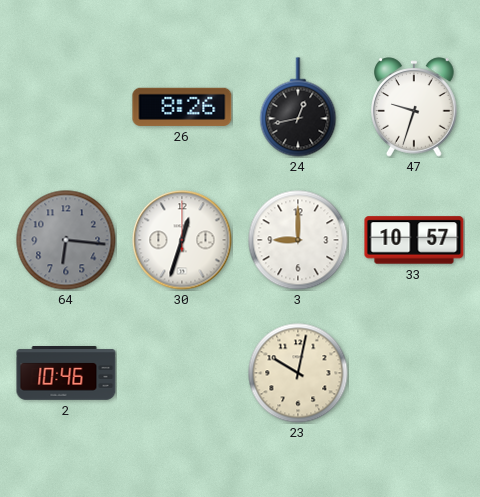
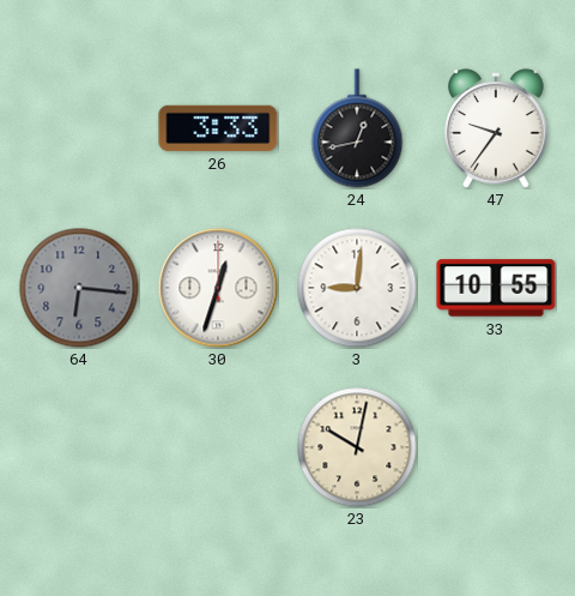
26: 8:26 -> 3:33
47: 9:33 -> 9:36
3: 9:00 -> 9:01
33: 10:57 -> 10:55
2: 10:46 -> none
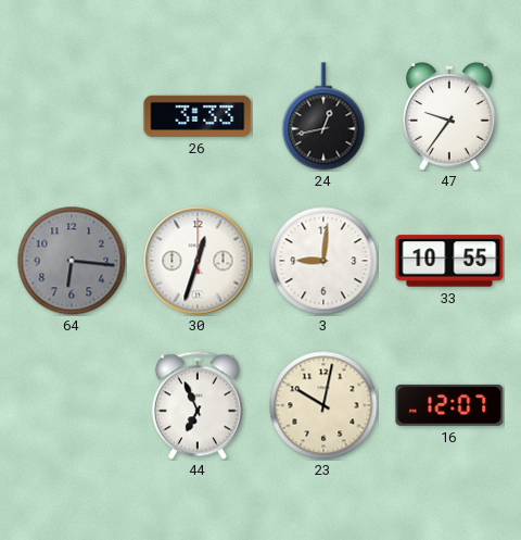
44: none -> 6:56
16: none -> 12:07
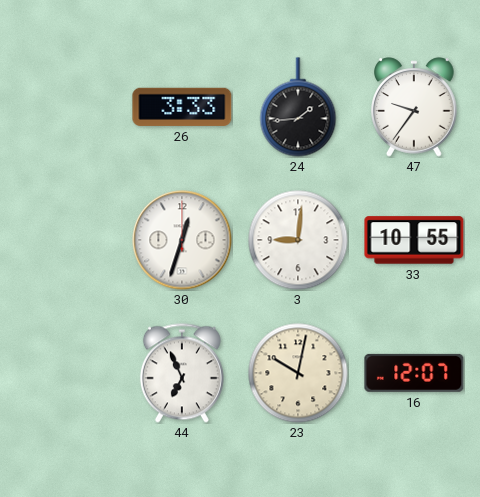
24: 12:43 -> 1:44
64: 6:16 -> none
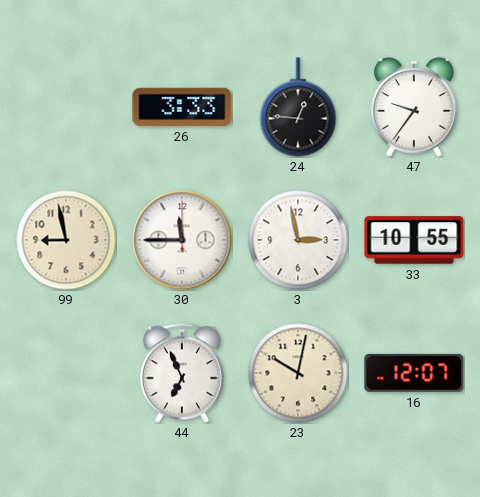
24: 1:44 -> 12:46
99: none -> 8:58
30: 12:33 -> 11:45
3: 9:01 -> 2:58
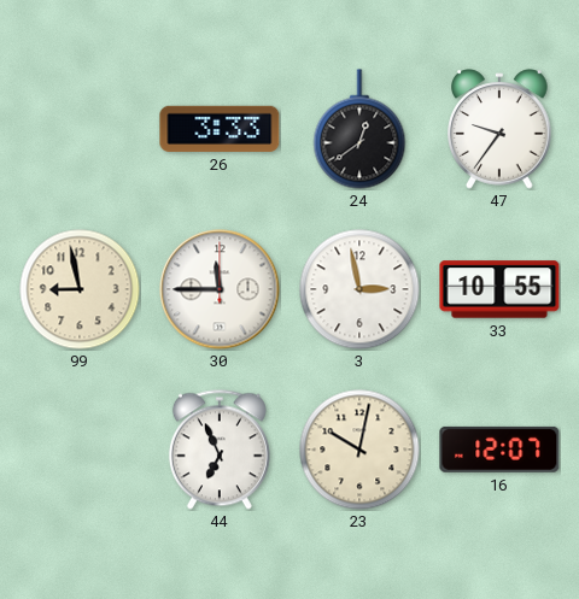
24: 12:46 -> 12:39
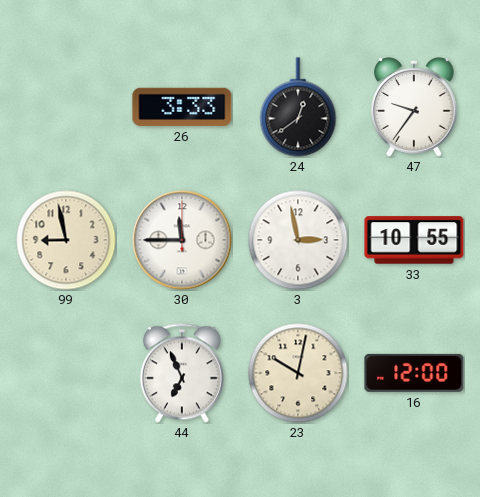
16: 12:07 -> 12:00
